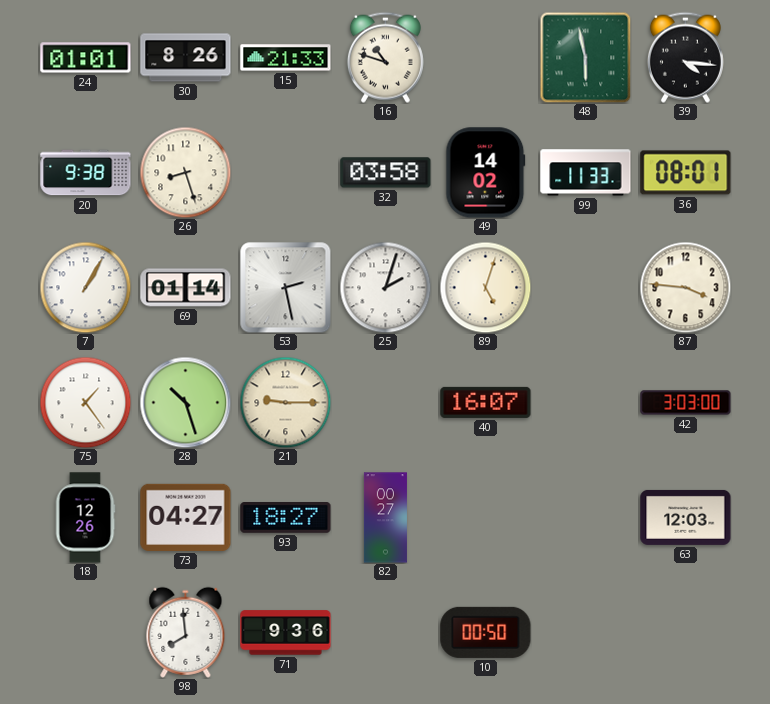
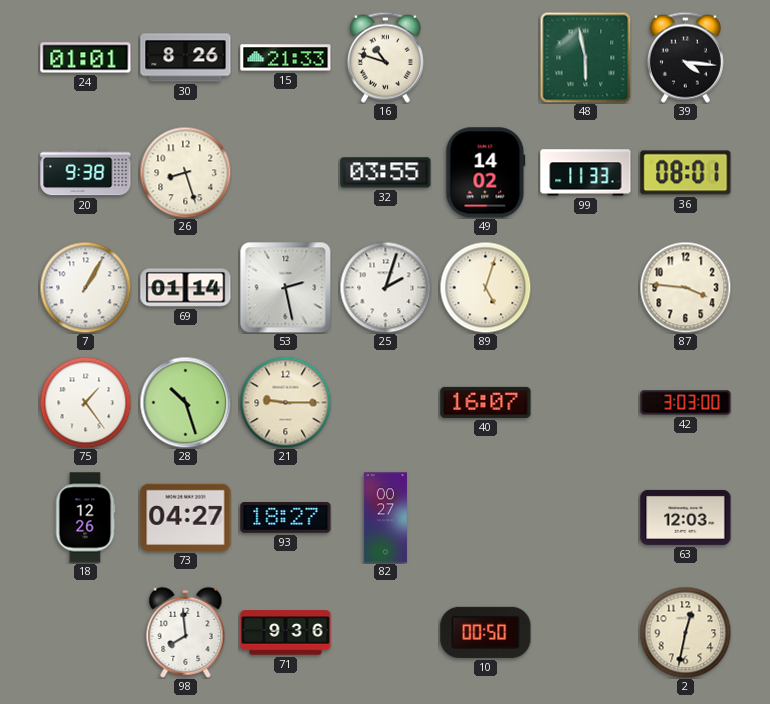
32: 03:58 -> 03:55
2: none -> 12:32
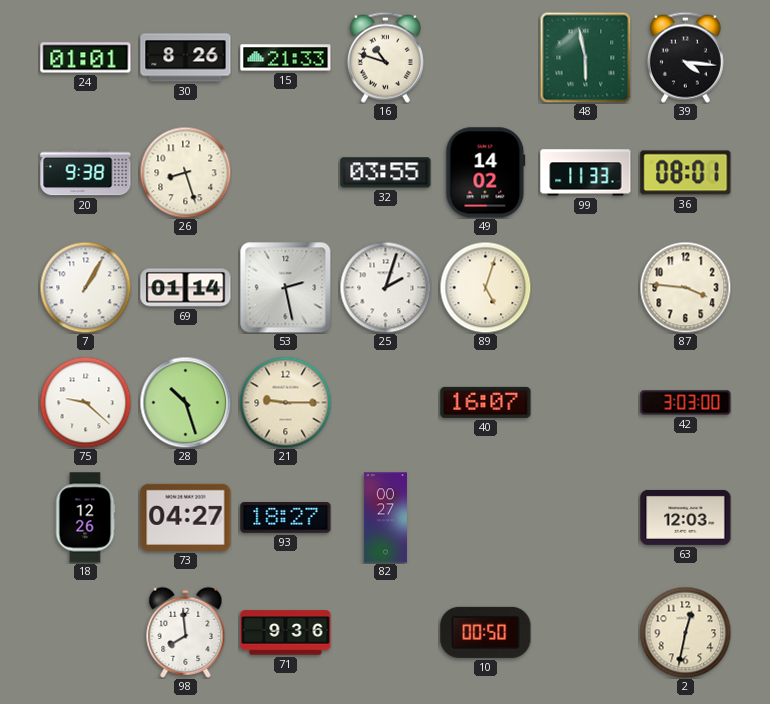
75: 1:24 -> 9:22
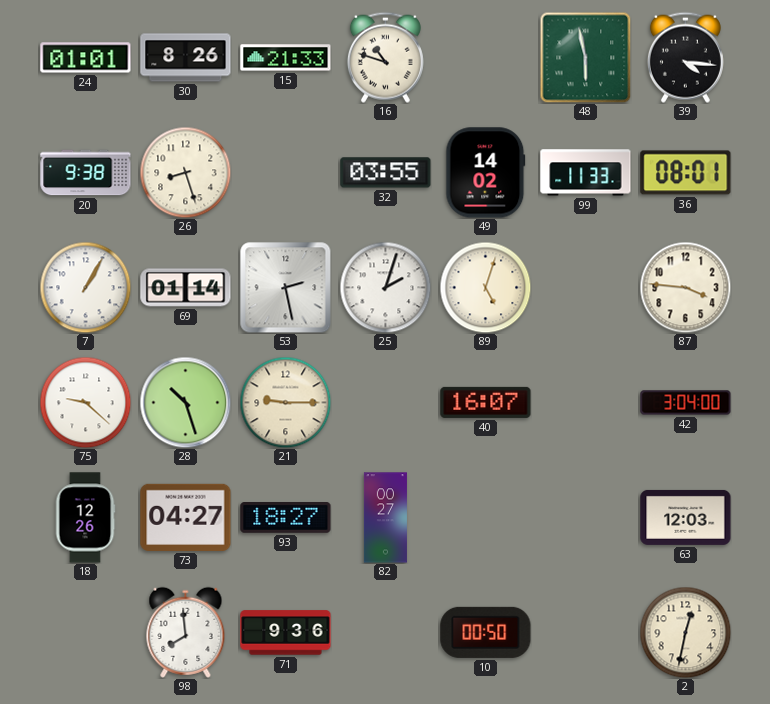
42: 3:03 -> 3:04
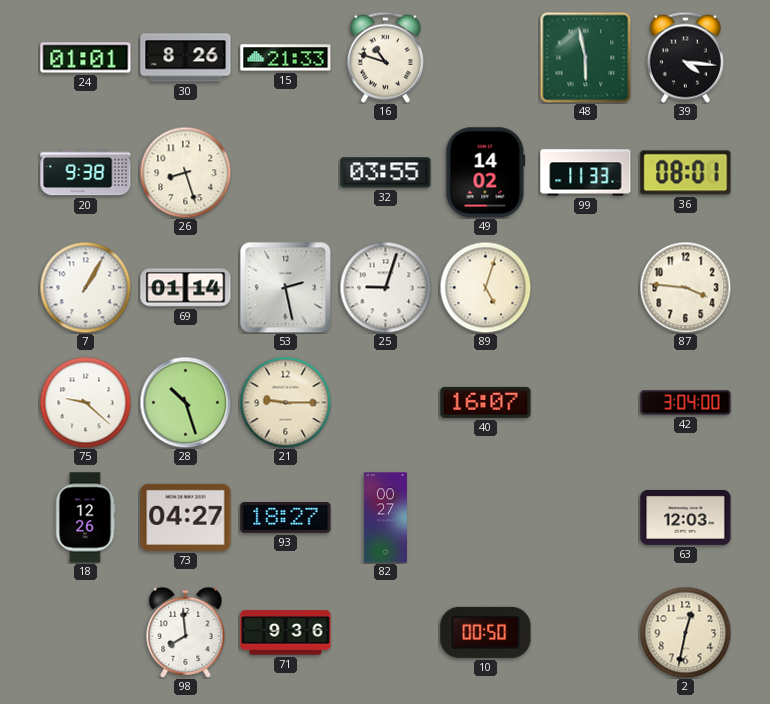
25: 2:03 -> 9:03
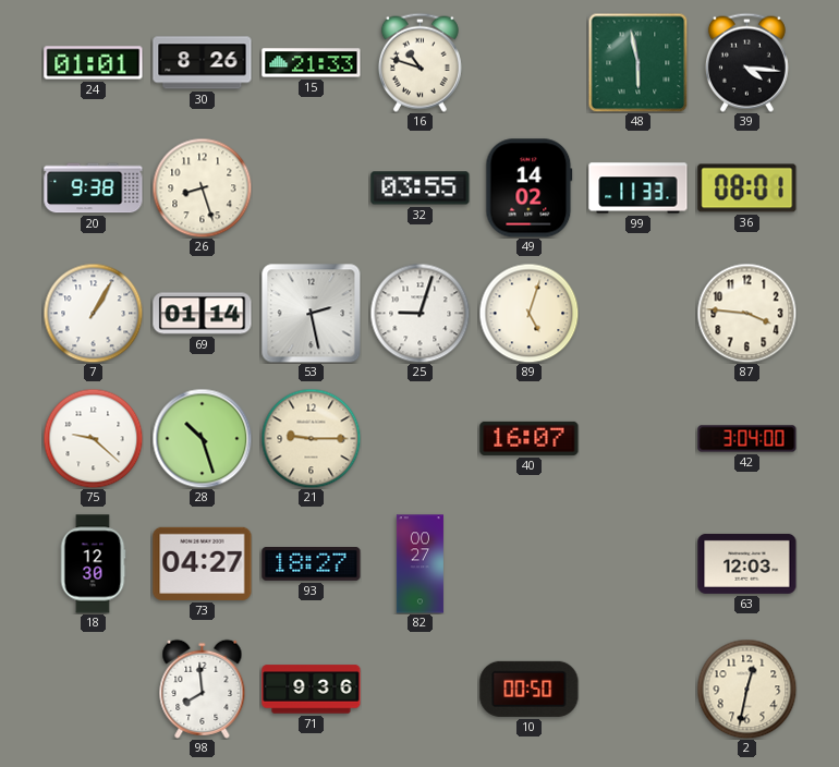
18: 12:26 -> 12:30
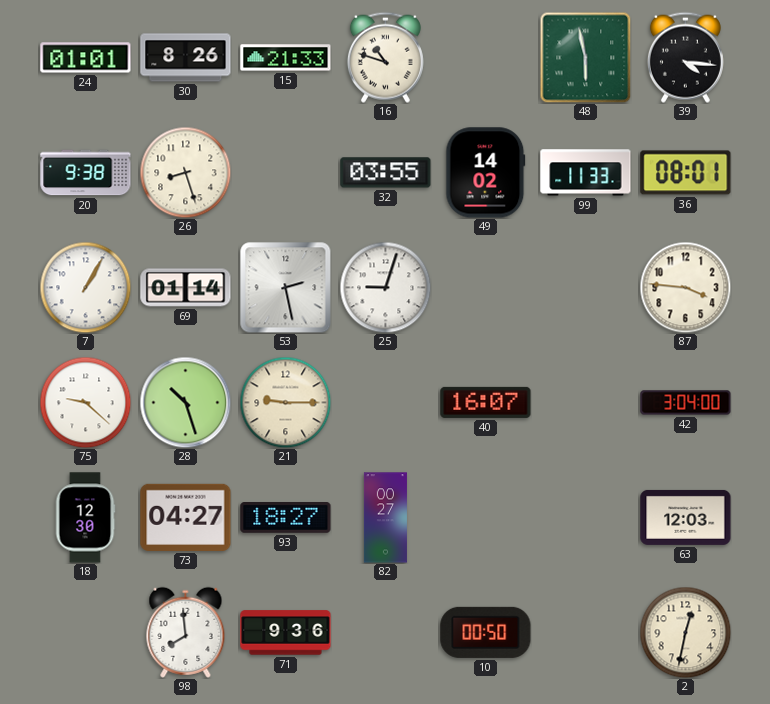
89: 5:03 -> none
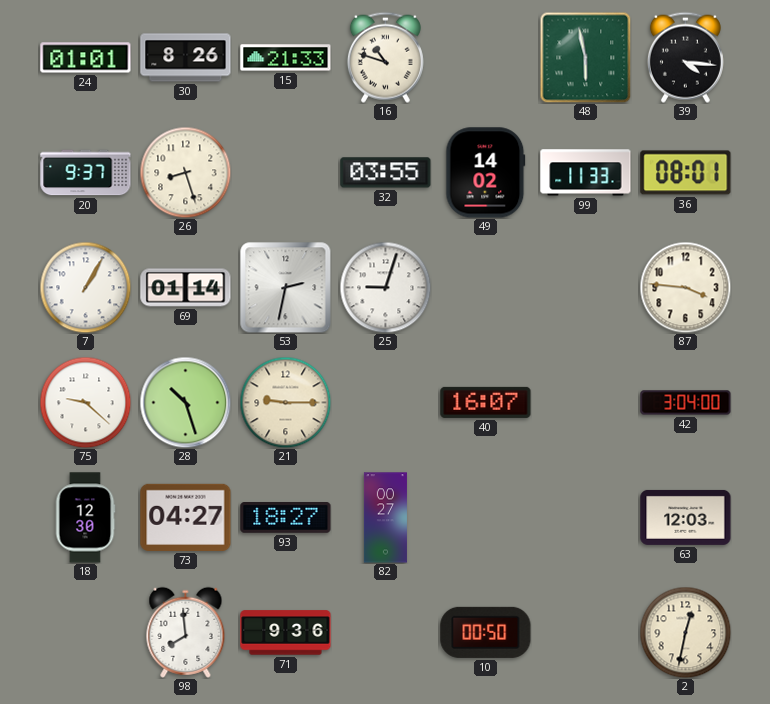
20: 9:38 -> 9:37
53: 2:28 -> 2:32
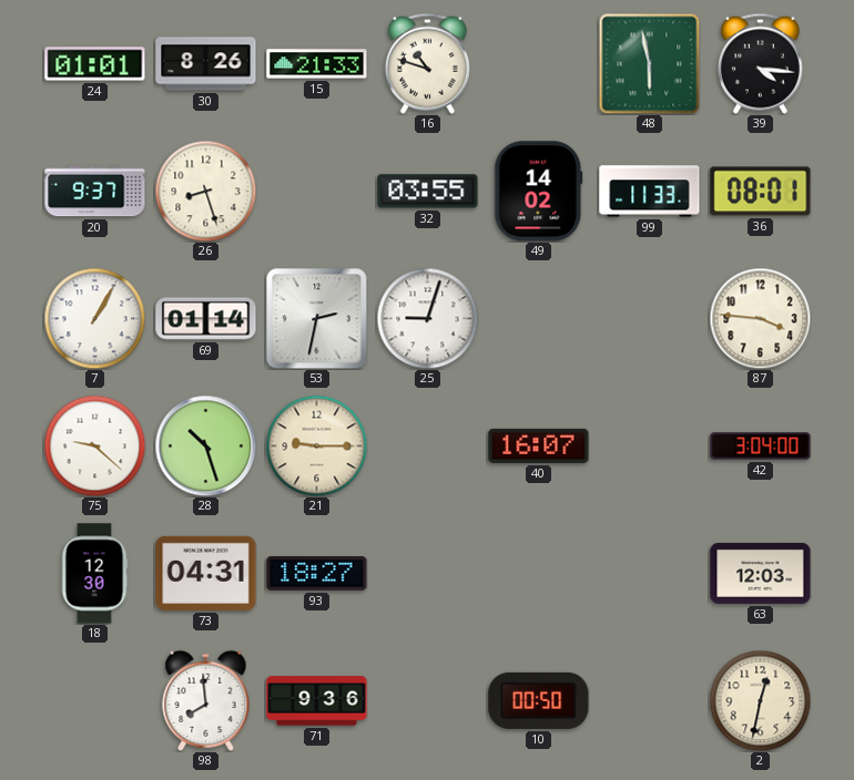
73: 04:27 -> 04:31
82: 00:27 -> none
